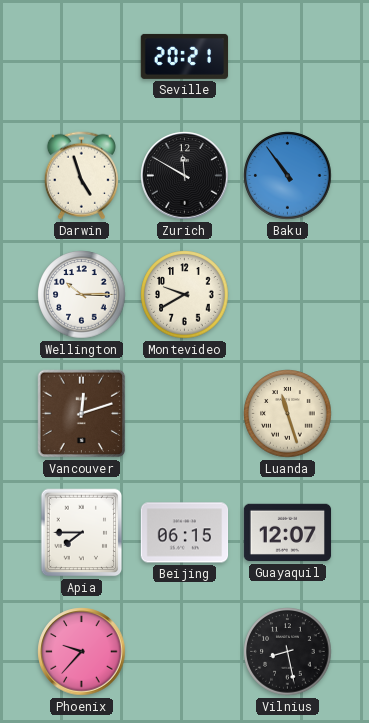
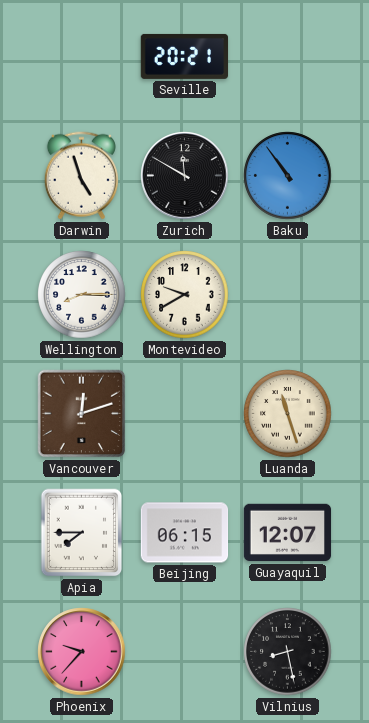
Wellington: 10:15 -> 8:15
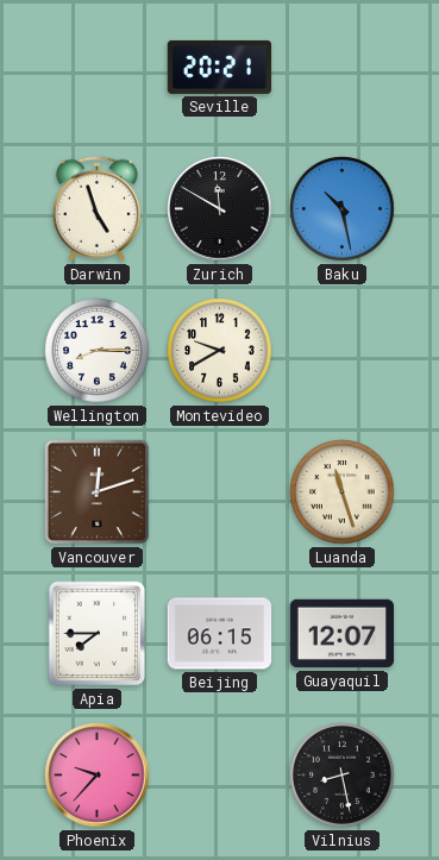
Baku: 10:54 -> 10:28
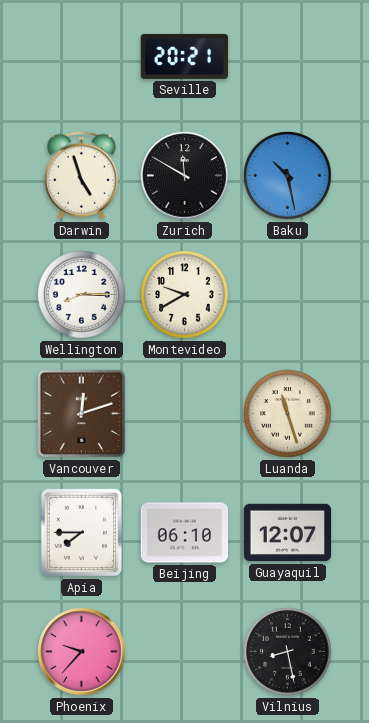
Beijing: 06:15 -> 06:10
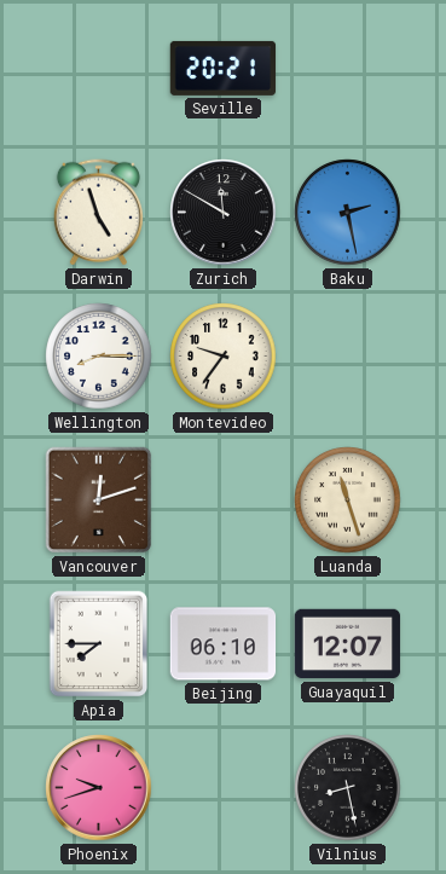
Baku: 10:28 -> 2:28
Montevideo: 9:40 -> 9:36
Phoenix: 9:37 -> 9:42
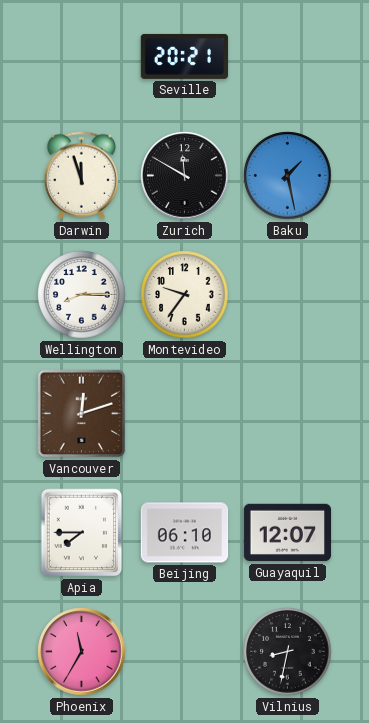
Darwin: 4:57 -> 11:57
Baku: 2:28 -> 1:28
Luanda: 11:27 -> none
Phoenix: 9:42 -> 11:35
Vilnius: 8:28 -> 8:32
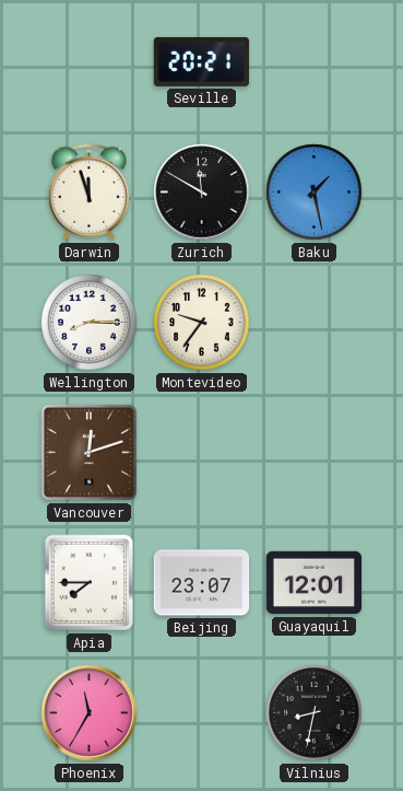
Beijing: 06:10 -> 23:07
Guayaquil: 12:07 -> 12:01
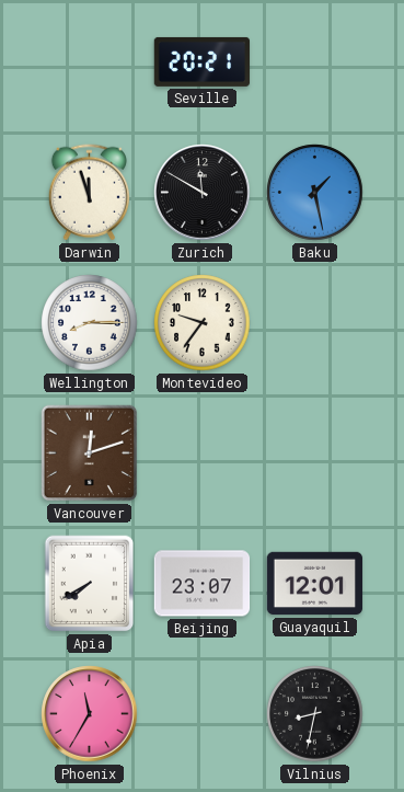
Apia: 7:45 -> 7:40
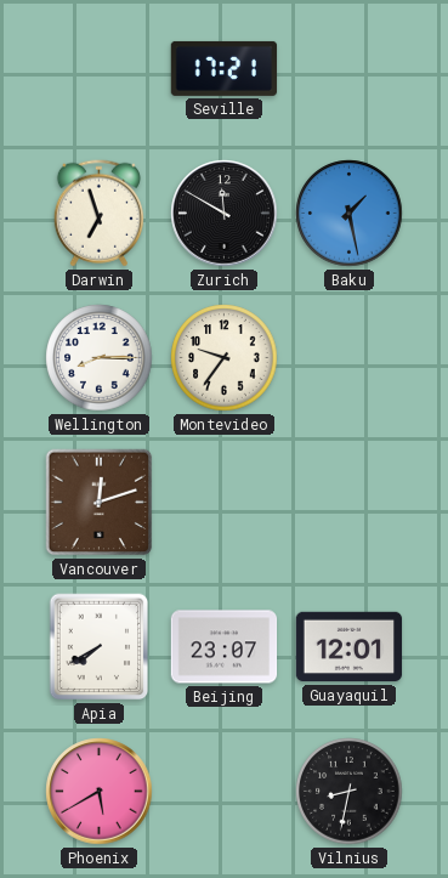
Seville: 20:21 -> 17:21
Darwin: 11:57 -> 6:57
Phoenix: 11:35 -> 5:40
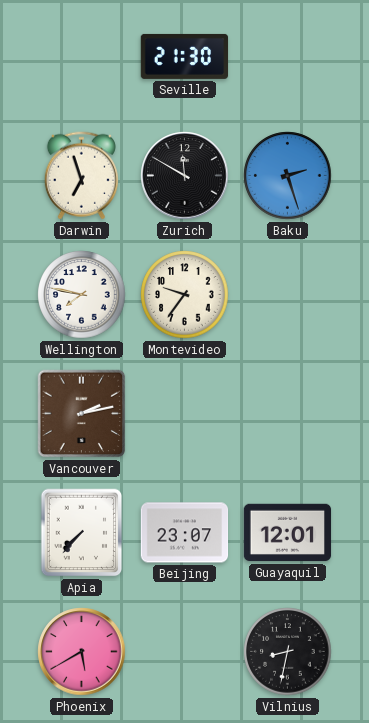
Seville: 17:21 -> 21:30
Baku: 1:28 -> 2:27
Wellington: 8:15 -> 7:47
Vancouver: 12:12 -> 2:13
Apia: 7:40 -> 7:37
